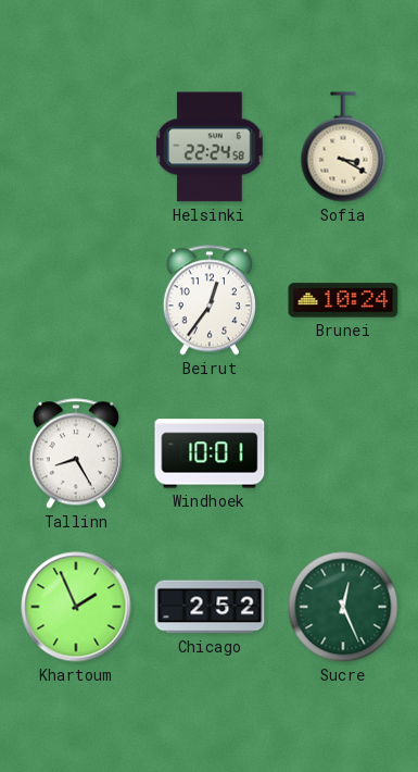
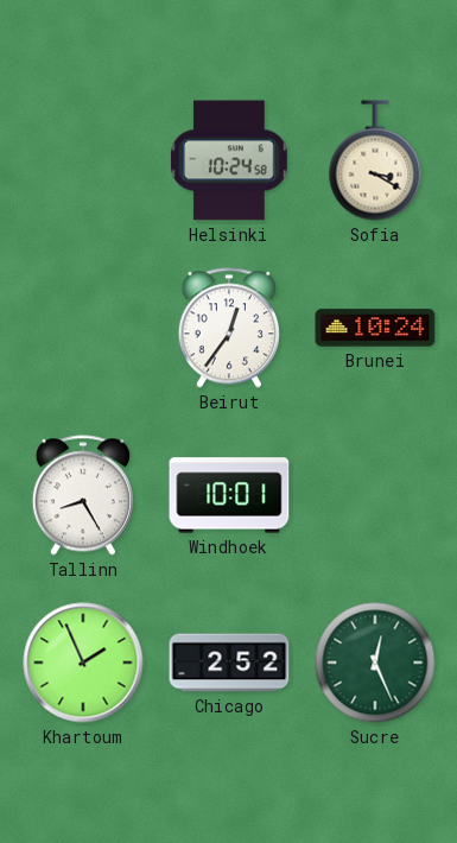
Helsinki: 22:24 -> 10:24
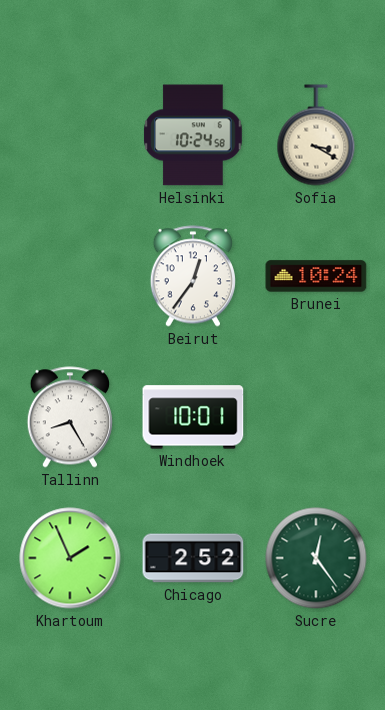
Sucre: 12:26 -> 12:24
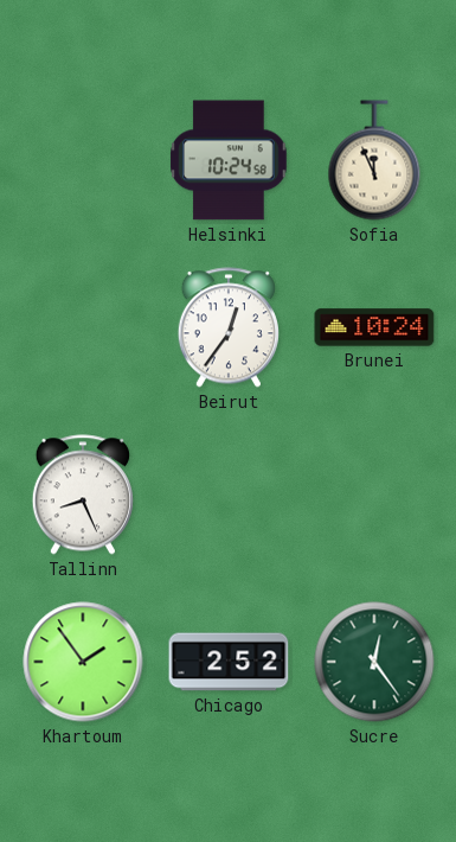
Sofia: 3:20 -> 11:56
Tallinn: 8:25 -> 8:26
Windhoek: 10:01 -> none
Khartoum: 1:56 -> 1:54
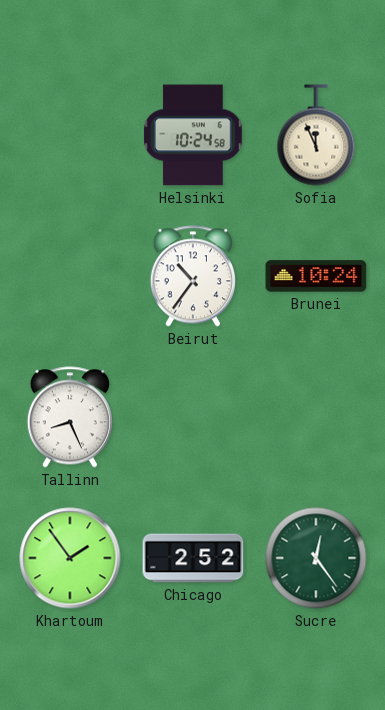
Beirut: 12:36 -> 10:36
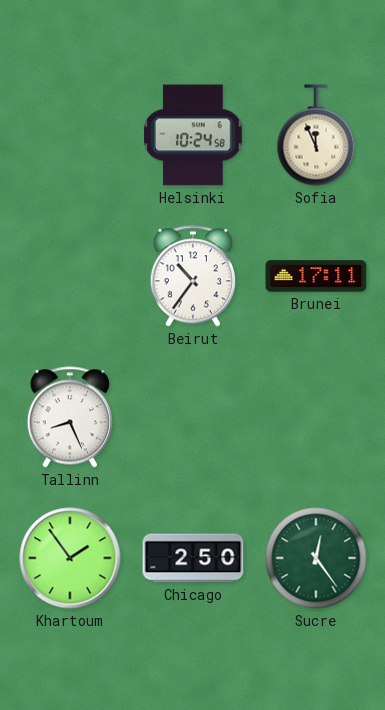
Brunei: 10:24 -> 17:11
Chicago: 2:52 -> 2:50
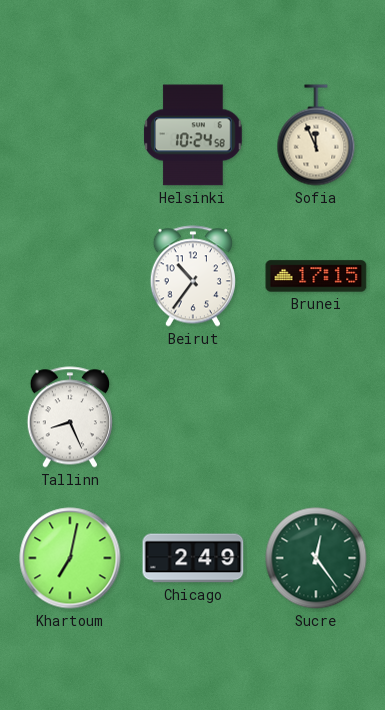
Brunei: 17:11 -> 17:15
Khartoum: 1:54 -> 7:02
Chicago: 2:50 -> 2:49
